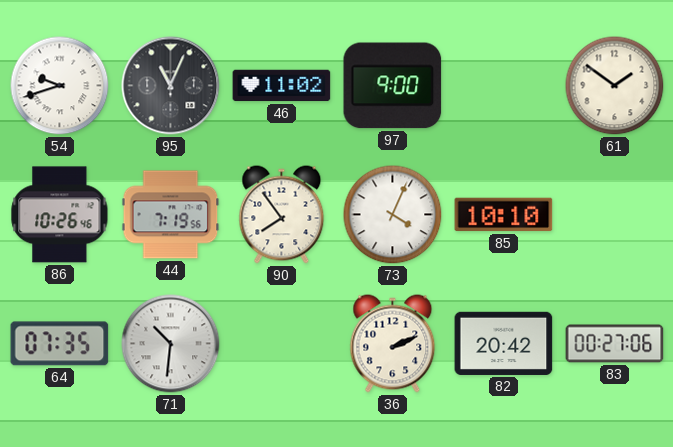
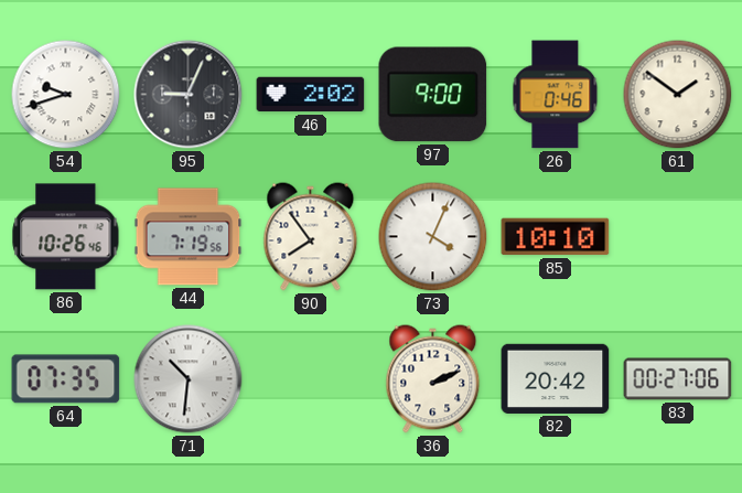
95: 11:04 -> 9:04
46: 11:02 -> 2:02
26: none -> 0:46
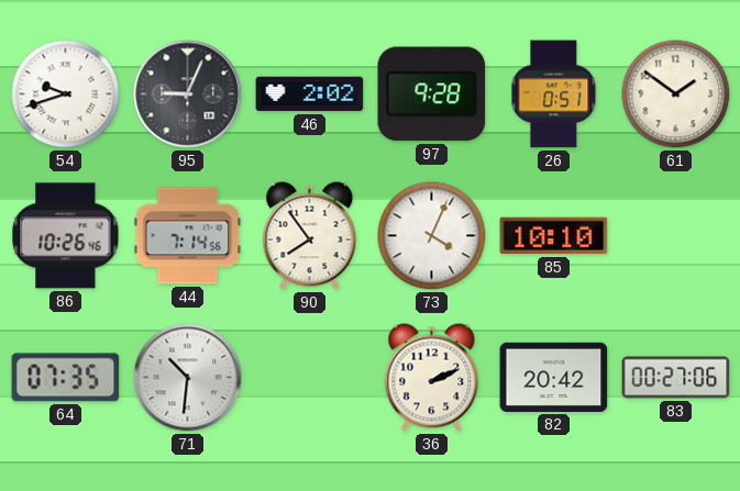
97: 9:00 -> 9:28
26: 0:46 -> 0:51
44: 7:19 -> 7:14
